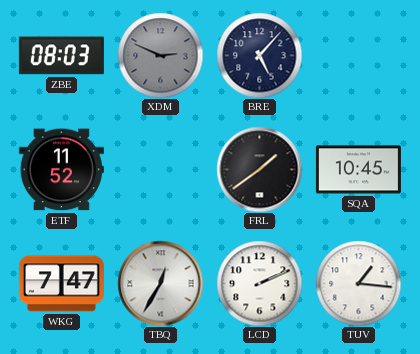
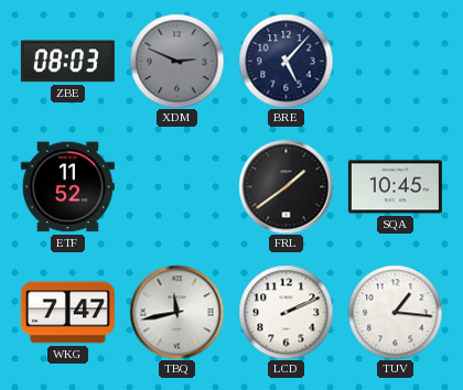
TBQ: 12:35 -> 11:43
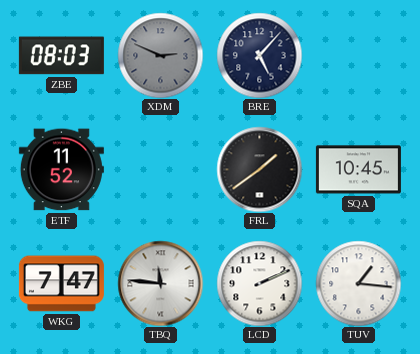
TBQ: 11:43 -> 11:46
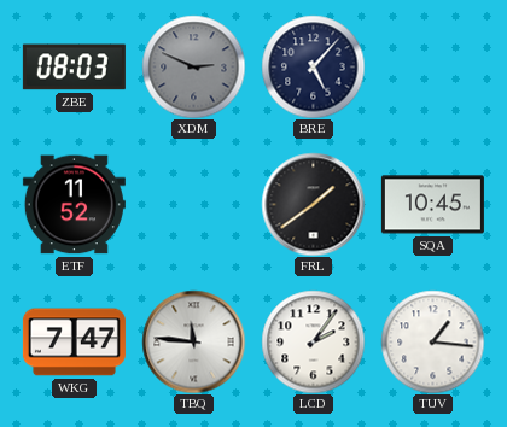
LCD: 2:11 -> 2:06
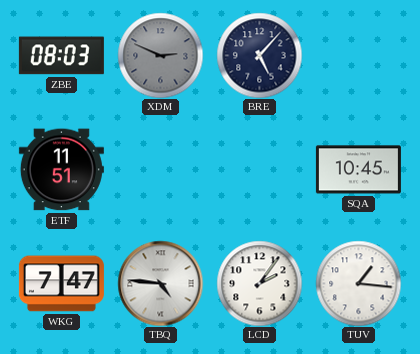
ETF: 11:52 -> 11:51
FRL: 1:39 -> none
TBQ: 11:46 -> 4:46
